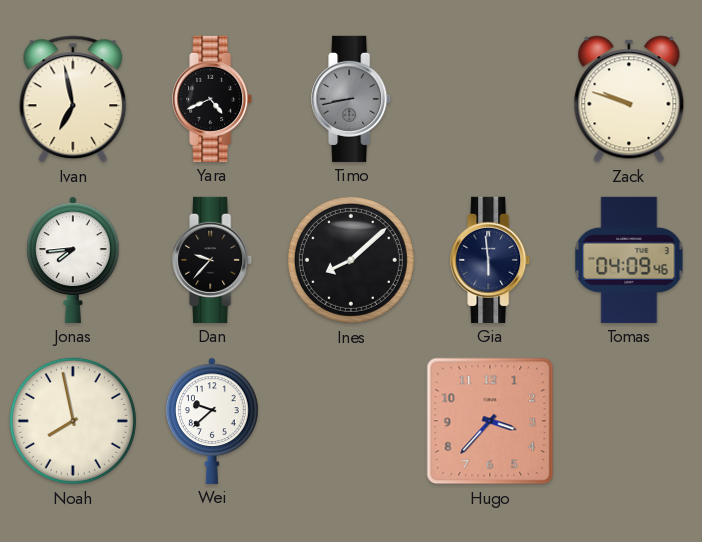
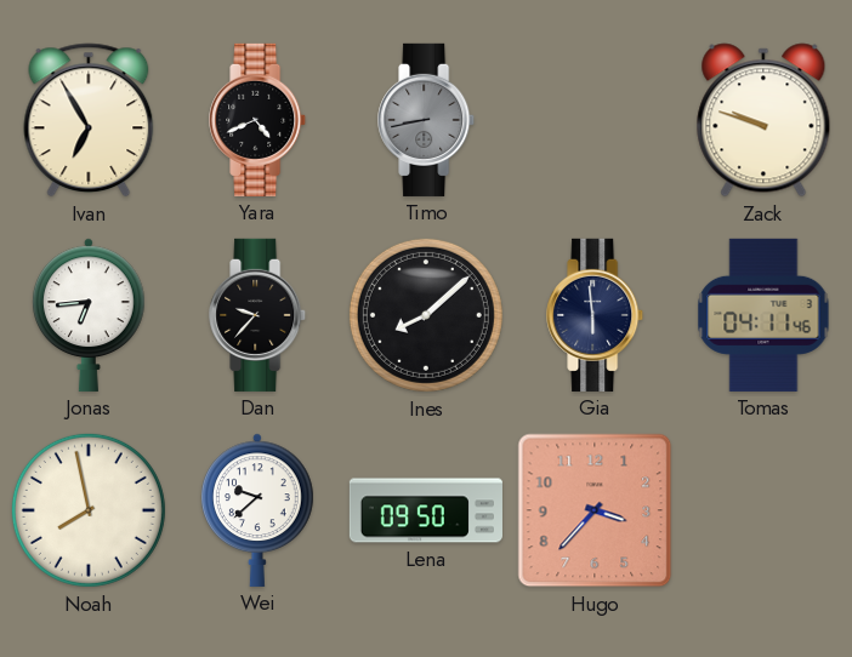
Ivan: 6:58 -> 6:55
Jonas: 7:44 -> 6:44
Tomas: 04:09 -> 04:11
Lena: none -> 09:50
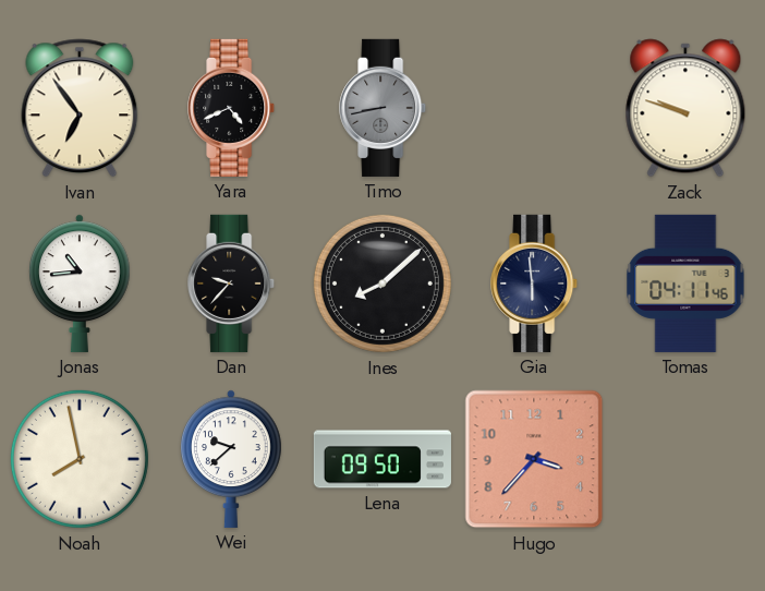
Ivan: 6:55 -> 6:54
Jonas: 6:44 -> 10:44
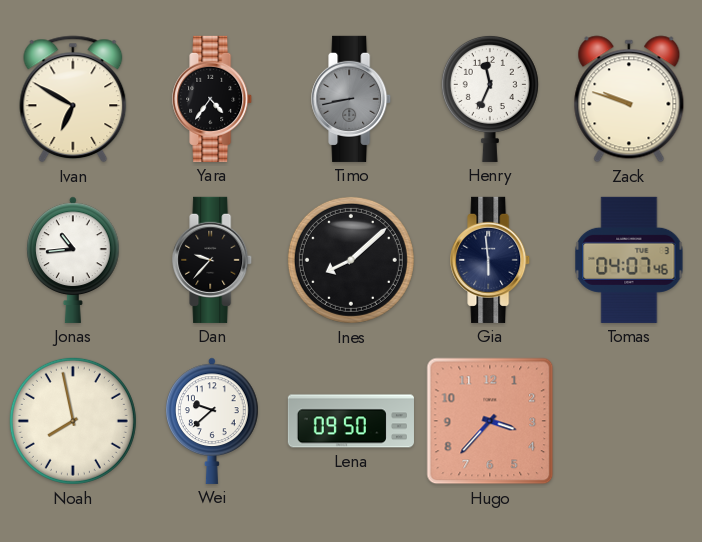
Ivan: 6:54 -> 6:50
Yara: 4:41 -> 4:36
Henry: none -> 11:34
Tomas: 04:11 -> 04:07
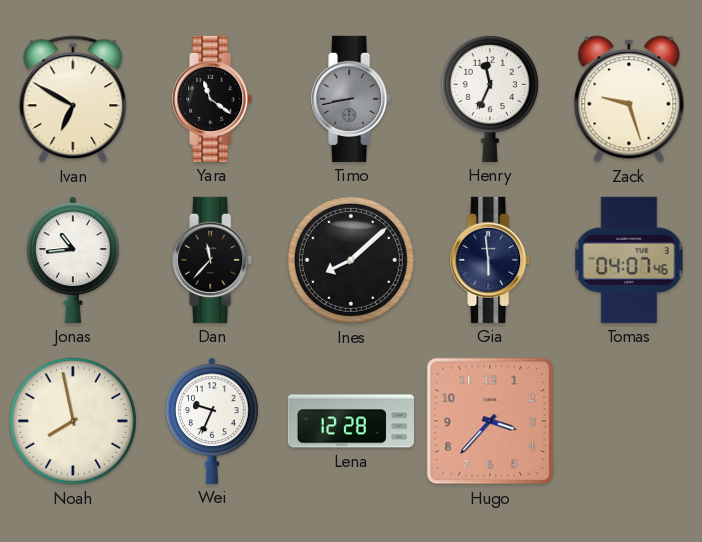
Yara: 4:36 -> 11:21
Zack: 9:48 -> 9:27
Dan: 9:37 -> 11:37
Wei: 9:38 -> 9:34
Lena: 09:50 -> 12:28
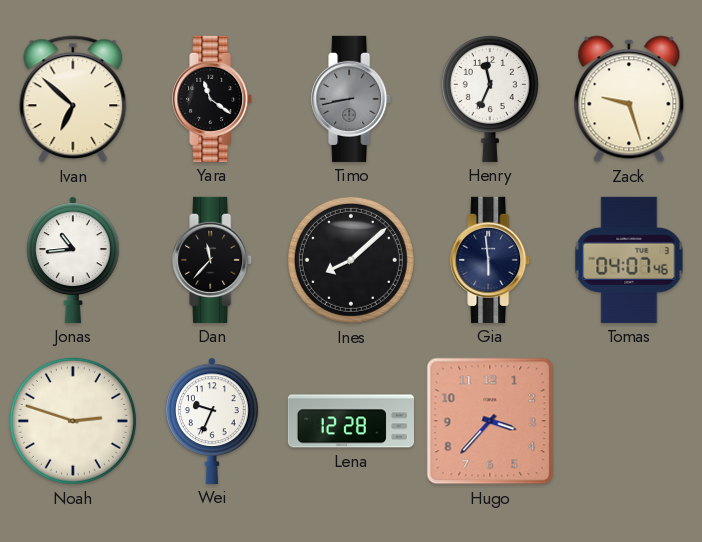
Ivan: 6:50 -> 6:52
Noah: 7:58 -> 2:48
